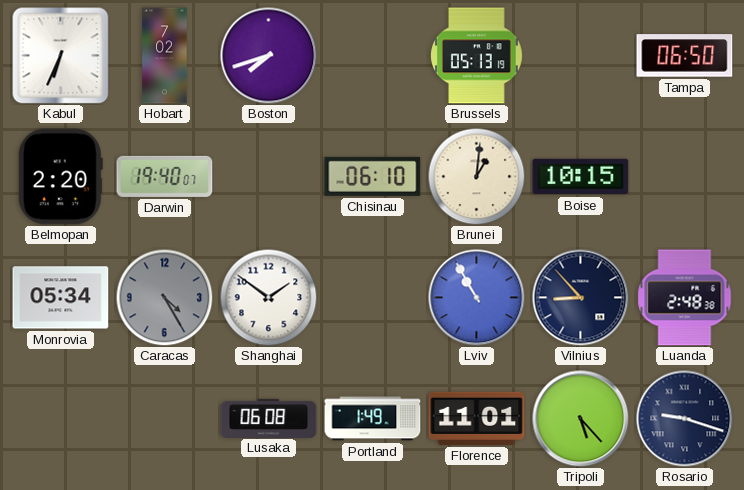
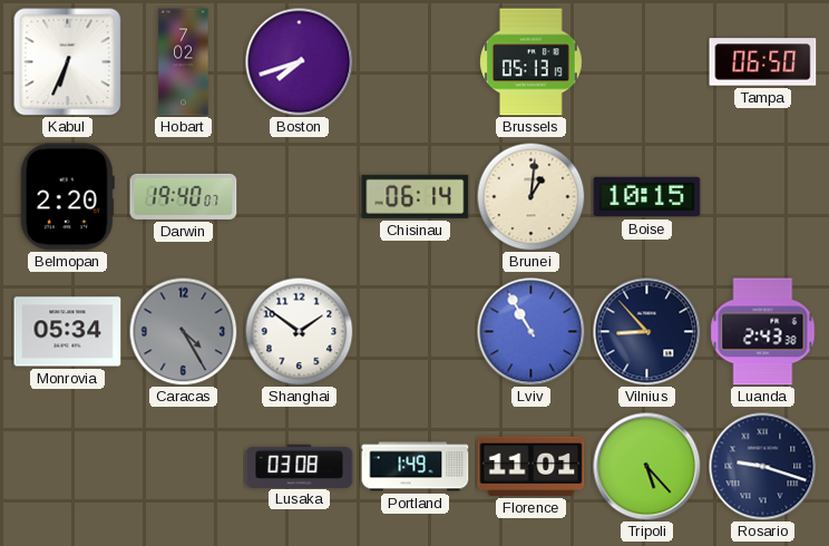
Chisinau: 06:10 -> 06:14
Luanda: 2:48 -> 2:43
Lusaka: 06:08 -> 03:08
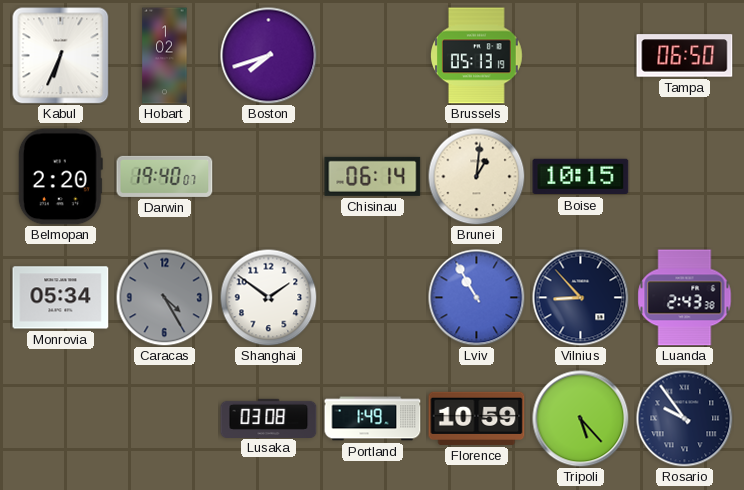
Hobart: 7:02 -> 1:02
Florence: 11:01 -> 10:59
Rosario: 9:18 -> 9:54
